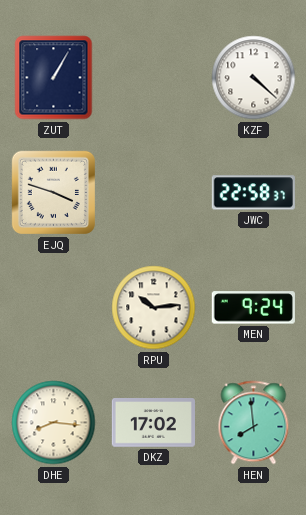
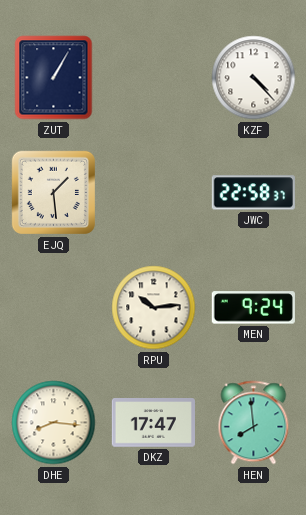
KZF: 4:22 -> 4:23
EJQ: 3:48 -> 1:29
DKZ: 17:02 -> 17:47
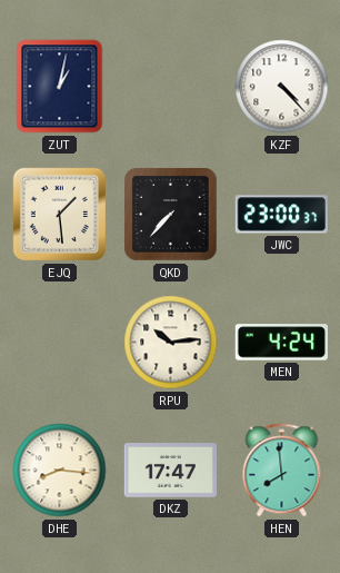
ZUT: 1:05 -> 1:02
QKD: none -> 7:37
JWC: 22:58 -> 23:00
MEN: 9:24 -> 4:24
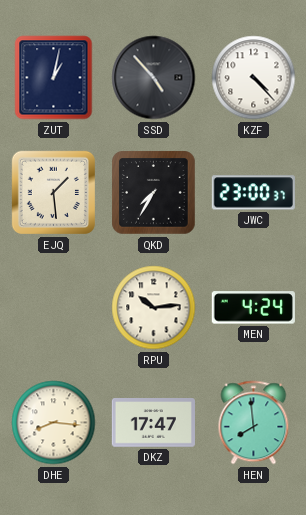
SSD: none -> 4:53
QKD: 7:37 -> 7:35
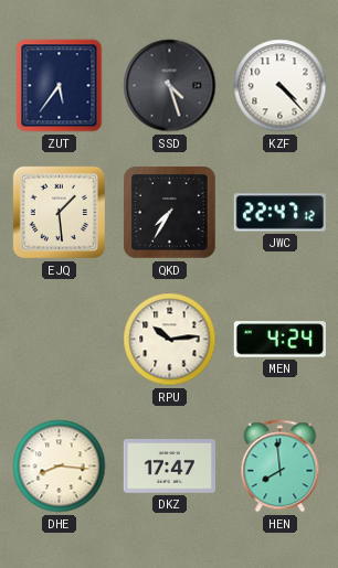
ZUT: 1:02 -> 5:36
SSD: 4:53 -> 4:27
JWC: 23:00 -> 22:47
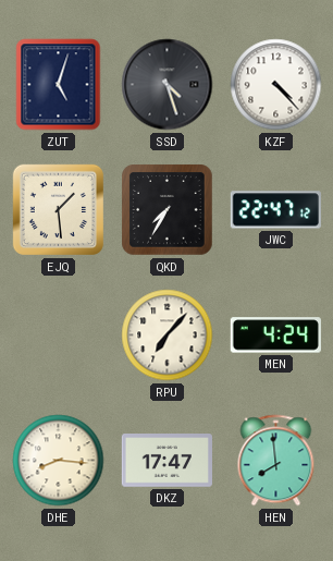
ZUT: 5:36 -> 5:03
RPU: 10:14 -> 7:07
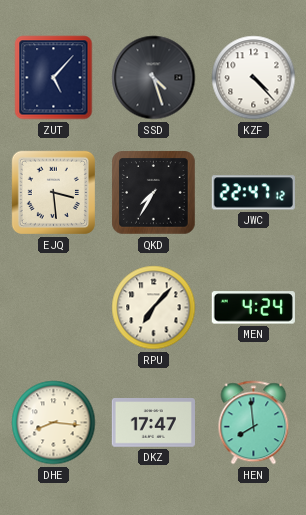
ZUT: 5:03 -> 5:07
EJQ: 1:29 -> 3:29
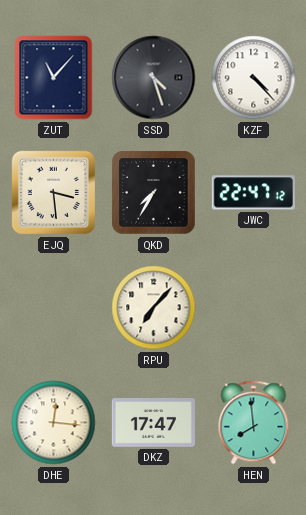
ZUT: 5:07 -> 11:07
MEN: 4:24 -> none
DHE: 8:16 -> 12:16
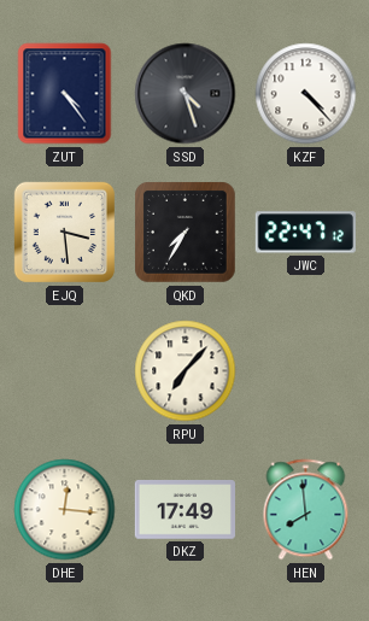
ZUT: 11:07 -> 4:24
DKZ: 17:47 -> 17:49
